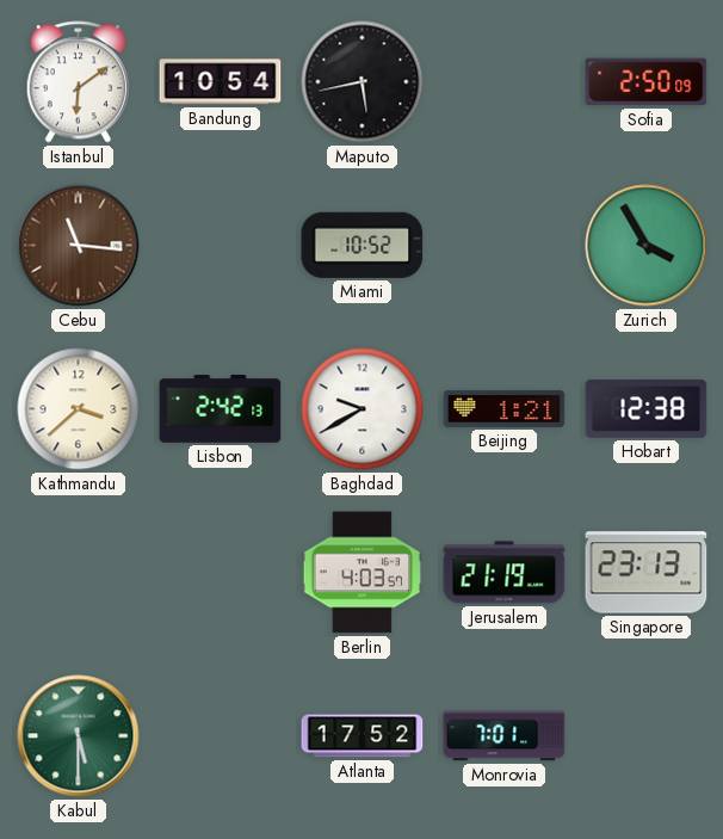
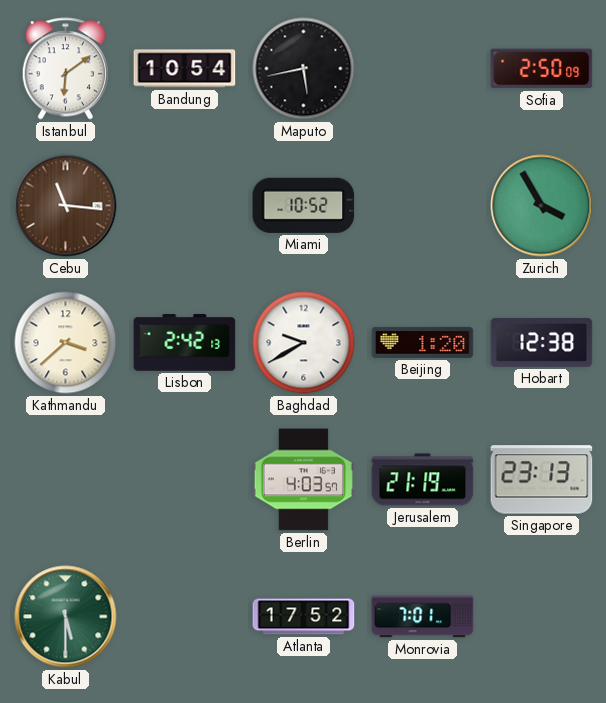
Beijing: 1:21 -> 1:20
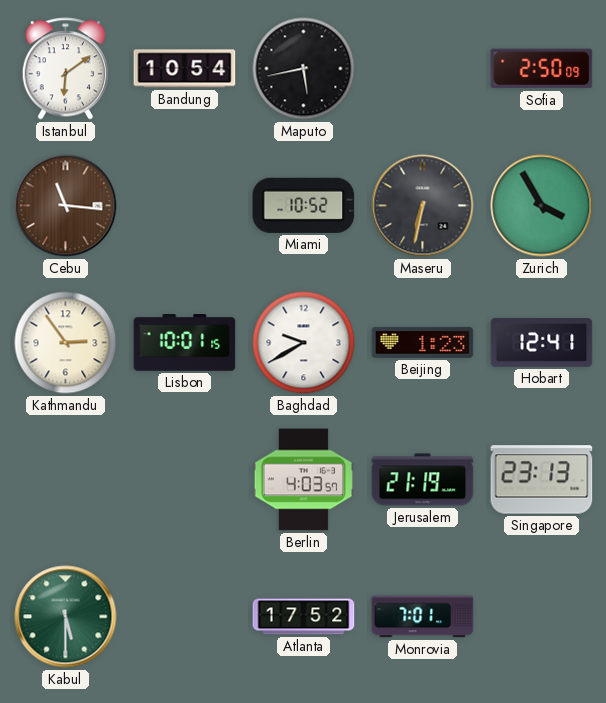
Maseru: none -> 6:32
Kathmandu: 3:38 -> 2:54
Lisbon: 2:42 -> 10:01
Beijing: 1:20 -> 1:23
Hobart: 12:38 -> 12:41
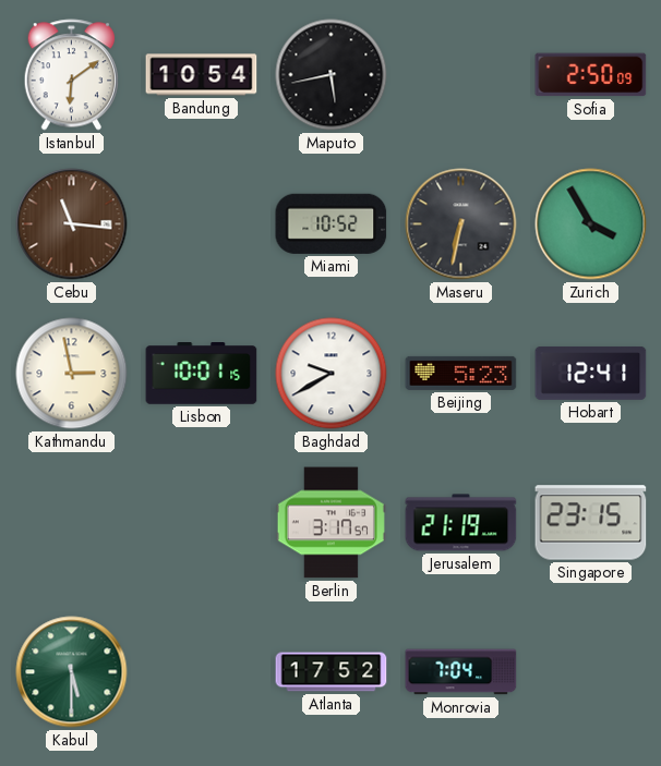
Kathmandu: 2:54 -> 2:58
Beijing: 1:23 -> 5:23
Berlin: 4:03 -> 3:17
Singapore: 23:13 -> 23:15
Monrovia: 7:01 -> 7:04
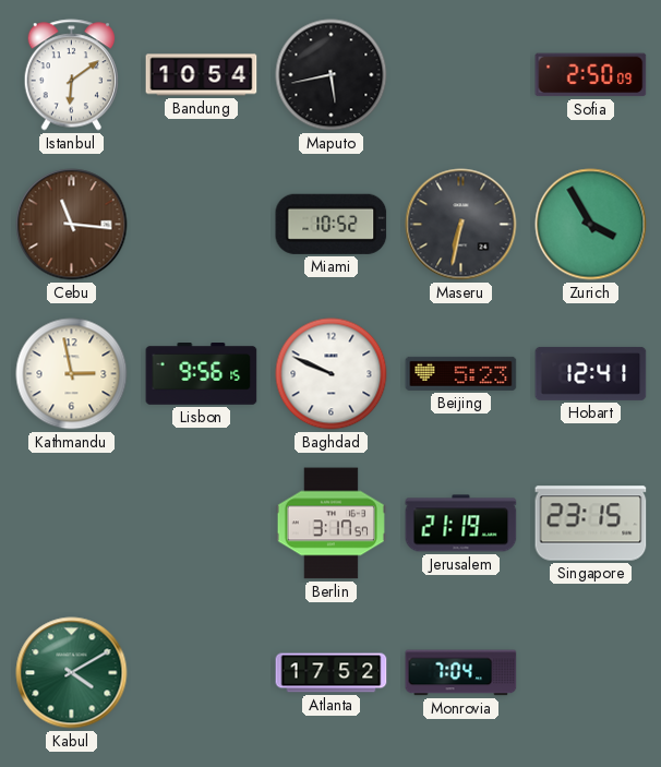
Lisbon: 10:01 -> 9:56
Baghdad: 9:40 -> 9:49
Kabul: 5:30 -> 4:10
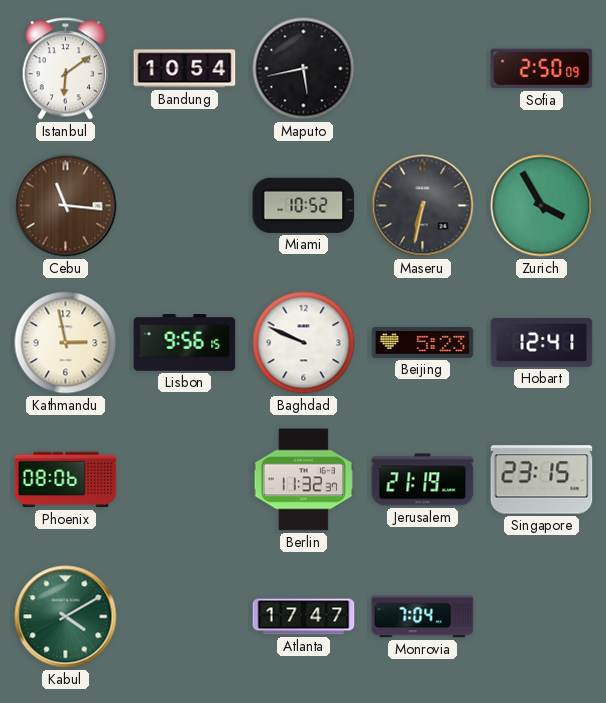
Phoenix: none -> 08:06
Berlin: 3:17 -> 11:32
Atlanta: 17:52 -> 17:47
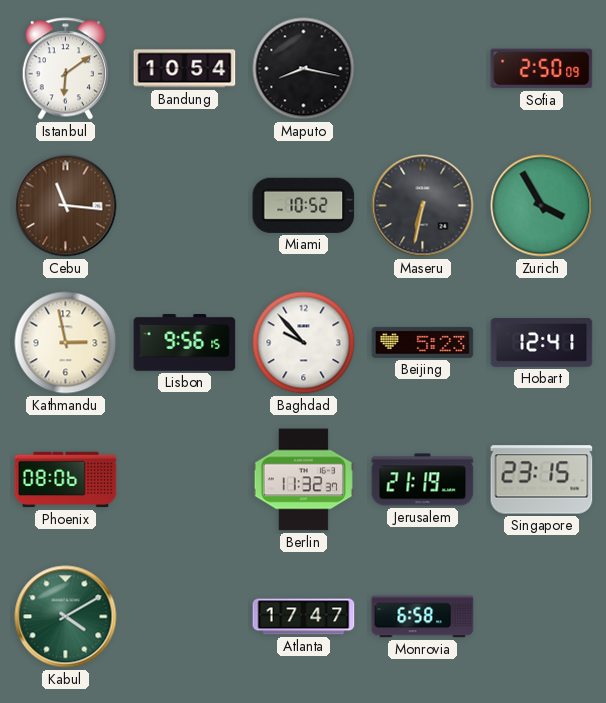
Maputo: 5:43 -> 8:17
Baghdad: 9:49 -> 9:53
Monrovia: 7:04 -> 6:58
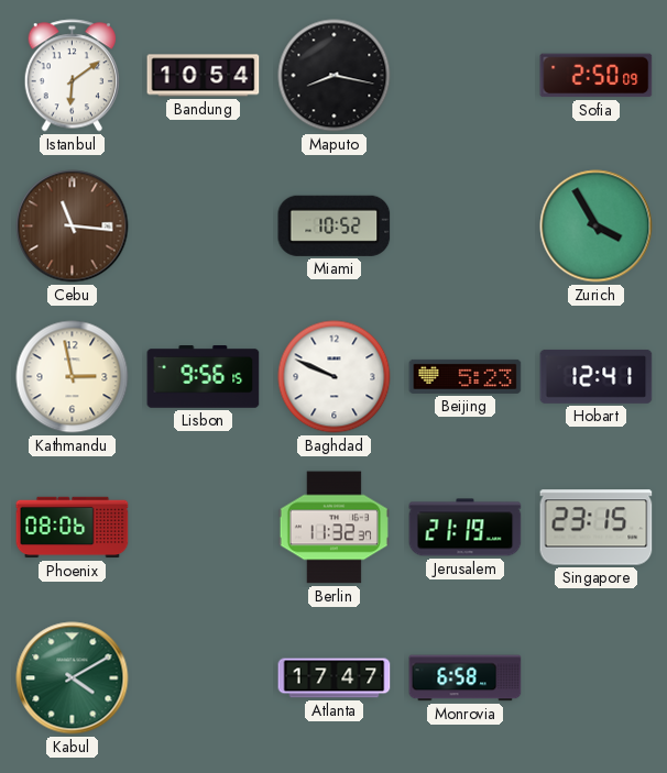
Maseru: 6:32 -> none
Baghdad: 9:53 -> 9:49
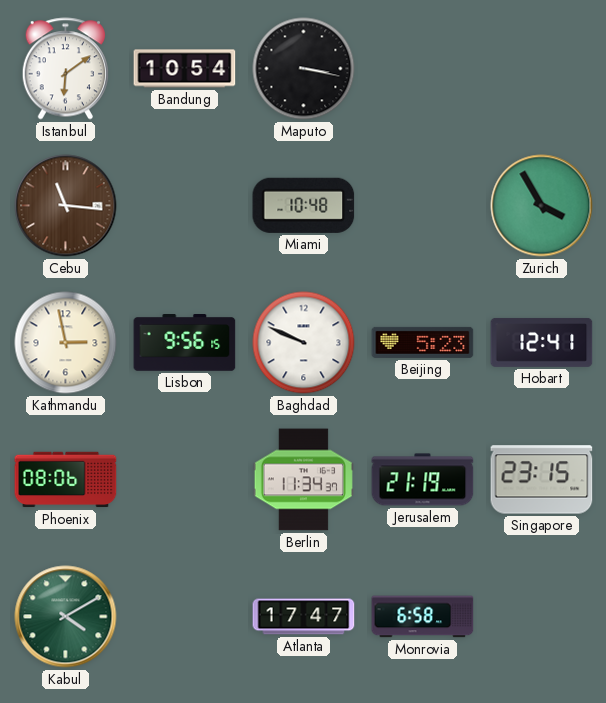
Maputo: 8:17 -> 3:17
Sofia: 2:50 -> none
Miami: 10:52 -> 10:48
Berlin: 11:32 -> 11:34
